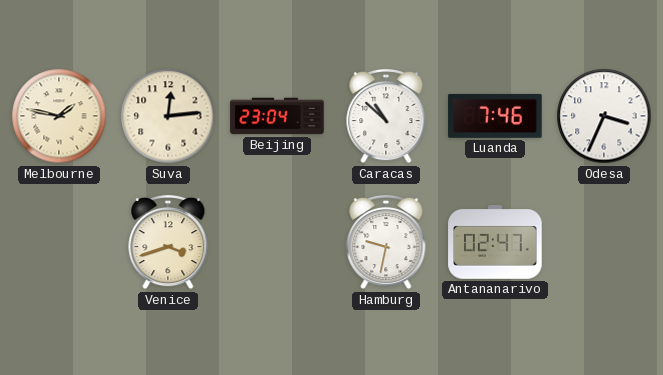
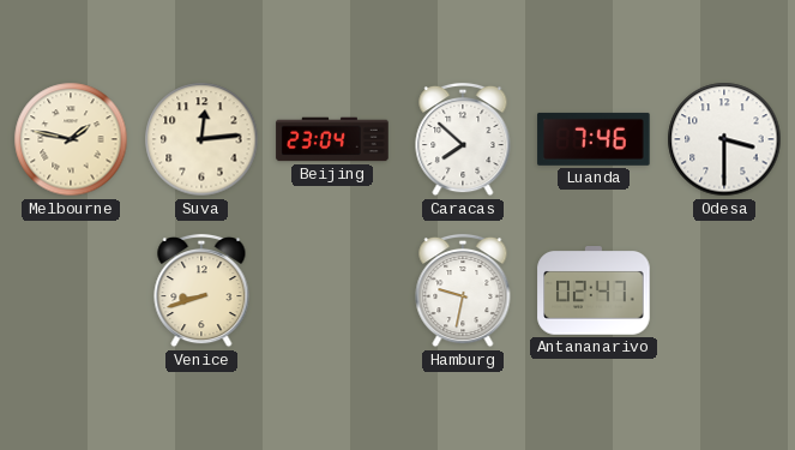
Caracas: 10:52 -> 7:52
Odesa: 3:34 -> 3:30
Venice: 3:42 -> 8:42
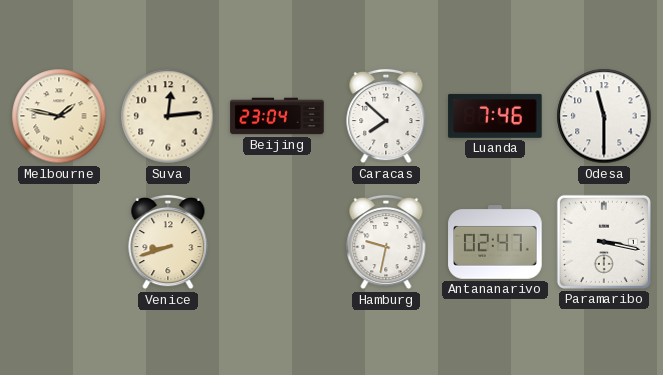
Odesa: 3:30 -> 11:30
Paramaribo: none -> 3:17
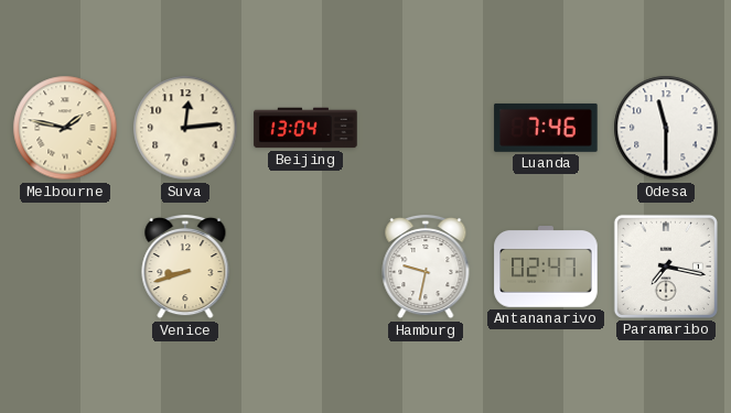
Beijing: 23:04 -> 13:04
Caracas: 7:52 -> none
Paramaribo: 3:17 -> 7:17
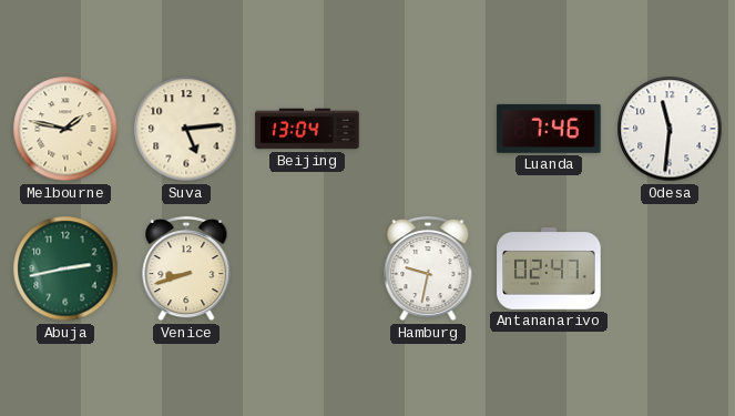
Suva: 12:14 -> 5:14
Odesa: 11:30 -> 11:31
Abuja: none -> 2:43
Paramaribo: 7:17 -> none
